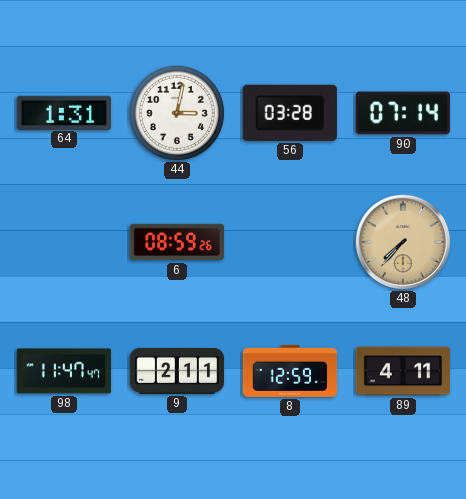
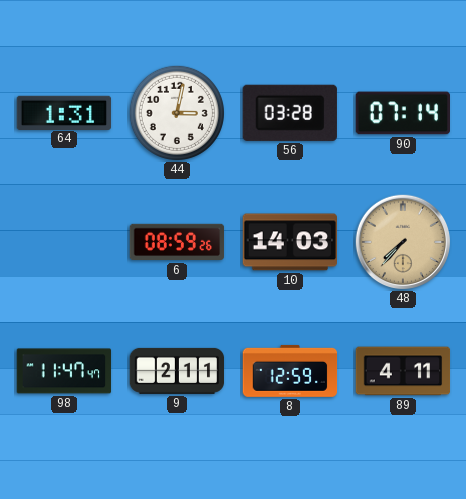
10: none -> 14:03
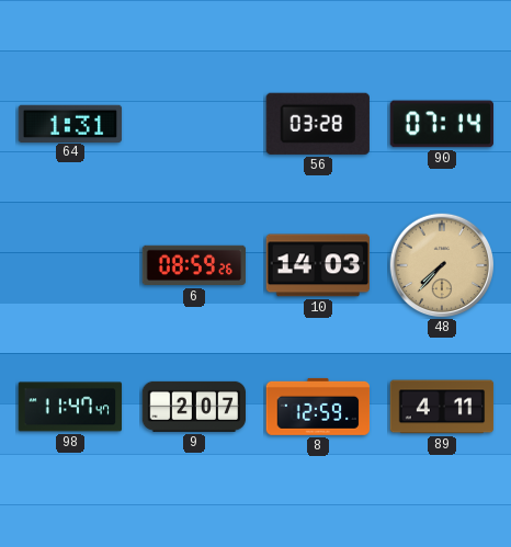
44: 3:02 -> none
9: 2:11 -> 2:07
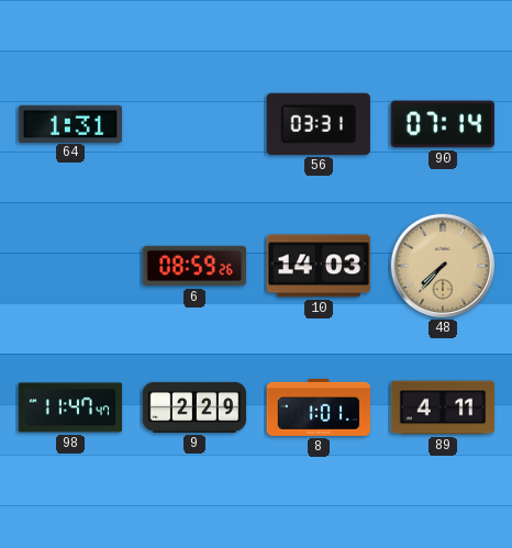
56: 03:28 -> 03:31
9: 2:07 -> 2:29
8: 12:59 -> 1:01
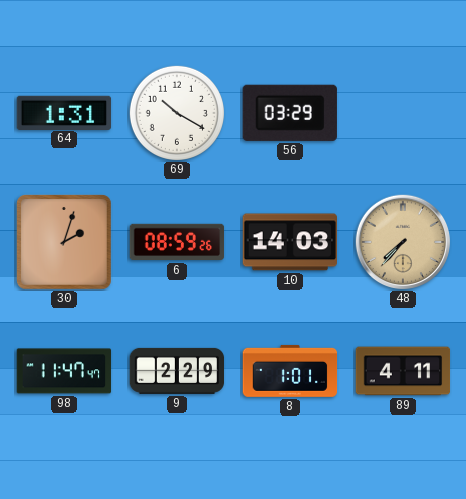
69: none -> 10:20
56: 03:31 -> 03:29
90: 07:14 -> none
30: none -> 2:03
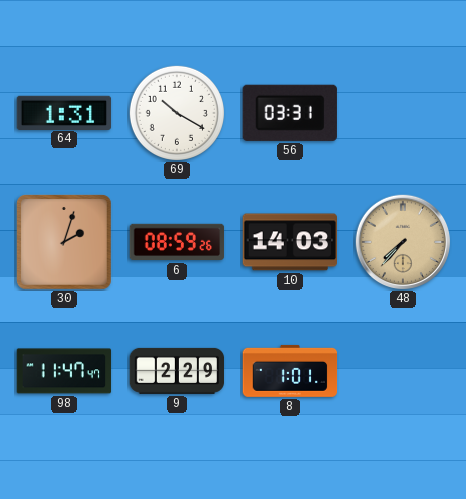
56: 03:29 -> 03:31
89: 4:11 -> none
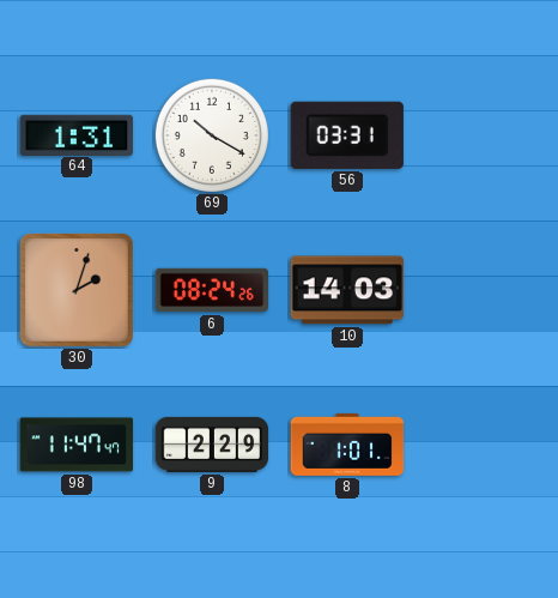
6: 08:59 -> 08:24
48: 7:37 -> none
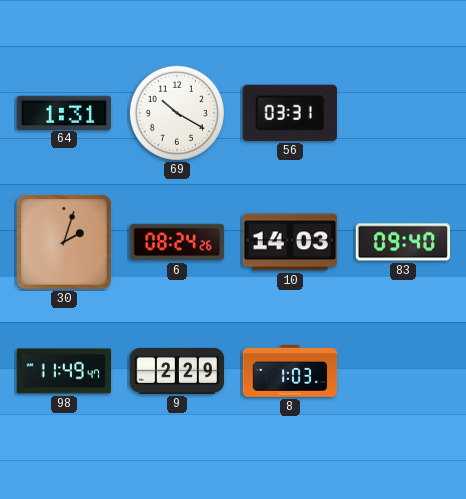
83: none -> 09:40
98: 11:47 -> 11:49
8: 1:01 -> 1:03
